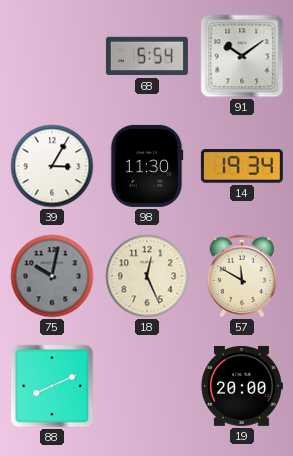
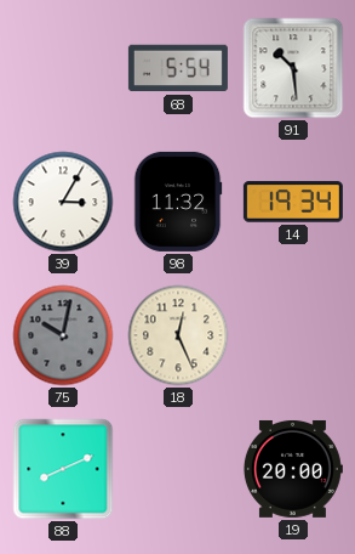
91: 10:09 -> 10:29
98: 11:30 -> 11:32
57: 11:50 -> none
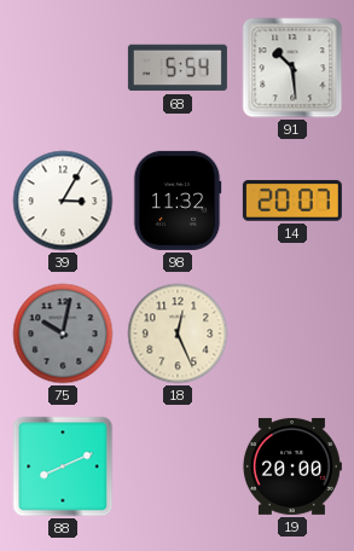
14: 19:34 -> 20:07
